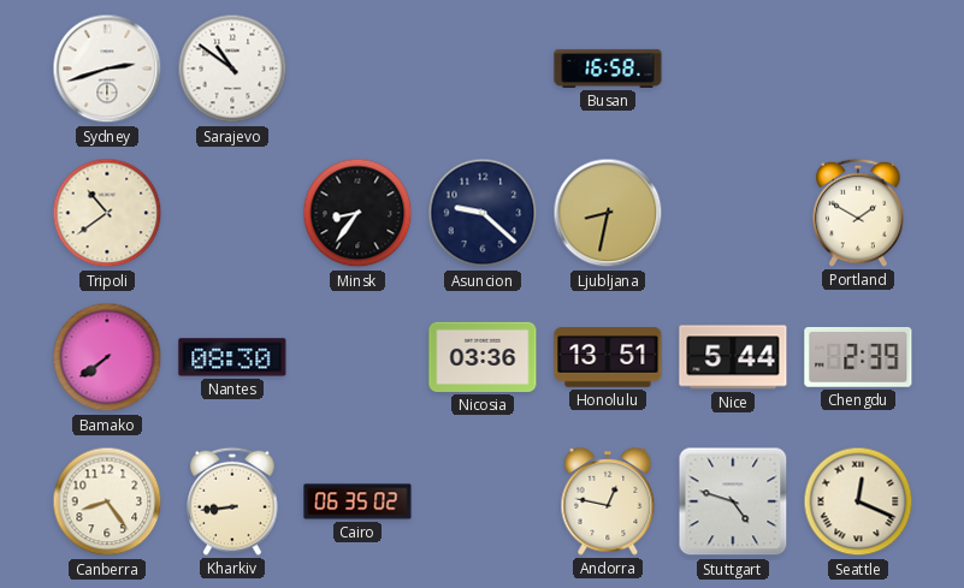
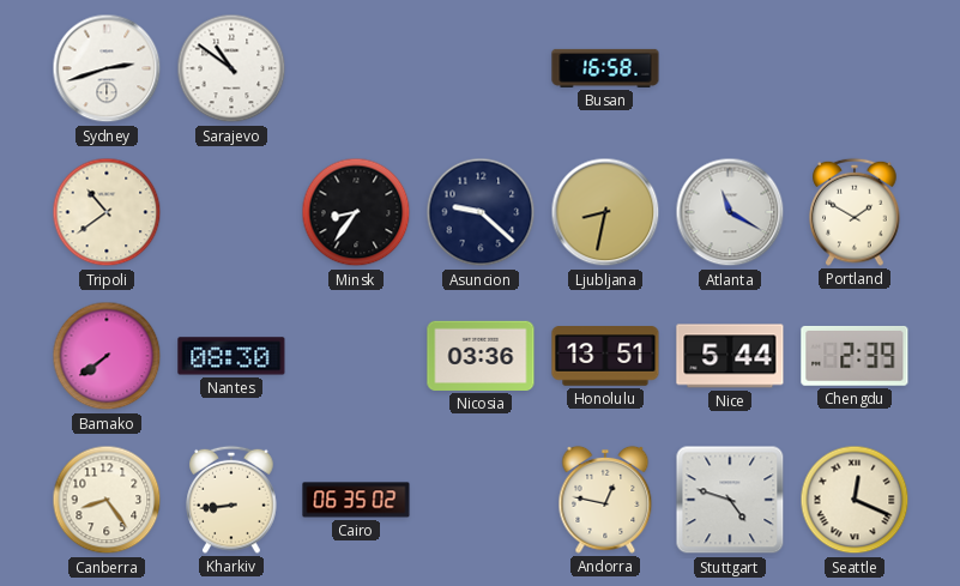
Atlanta: none -> 11:20
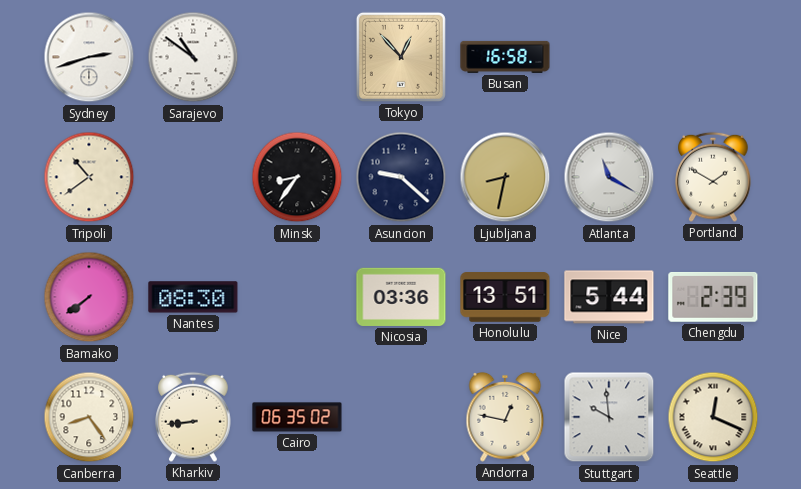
Tokyo: none -> 12:53
Stuttgart: 4:48 -> 9:59
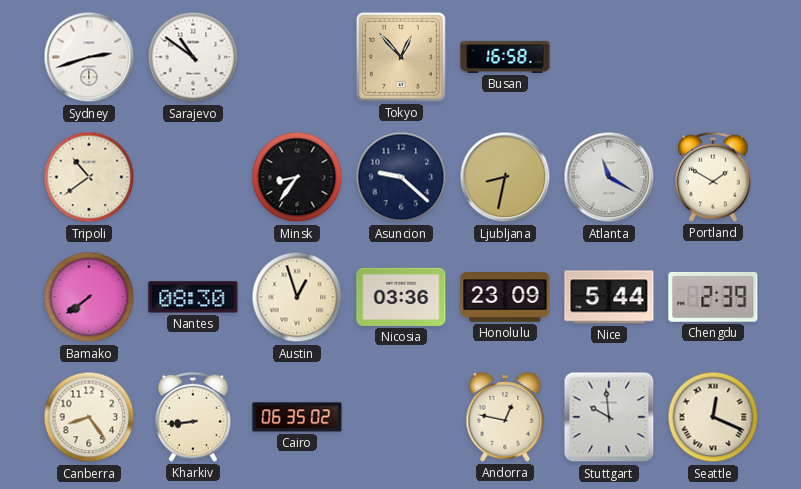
Austin: none -> 12:57
Honolulu: 13:51 -> 23:09
